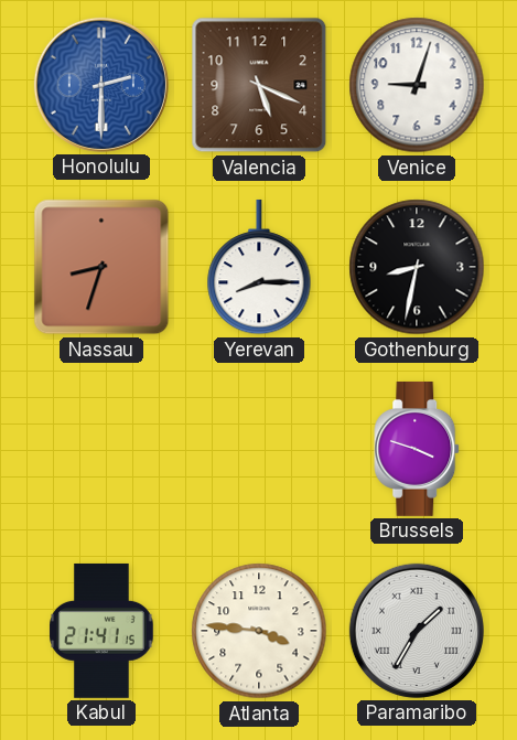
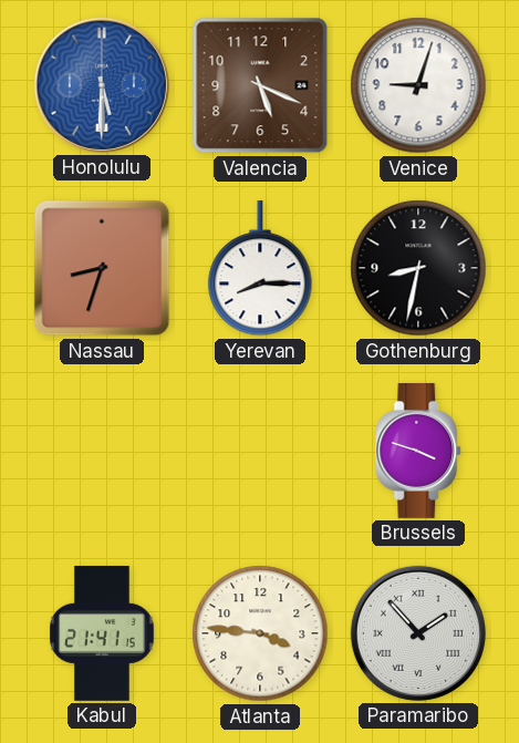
Honolulu: 2:30 -> 5:30
Paramaribo: 1:35 -> 1:53
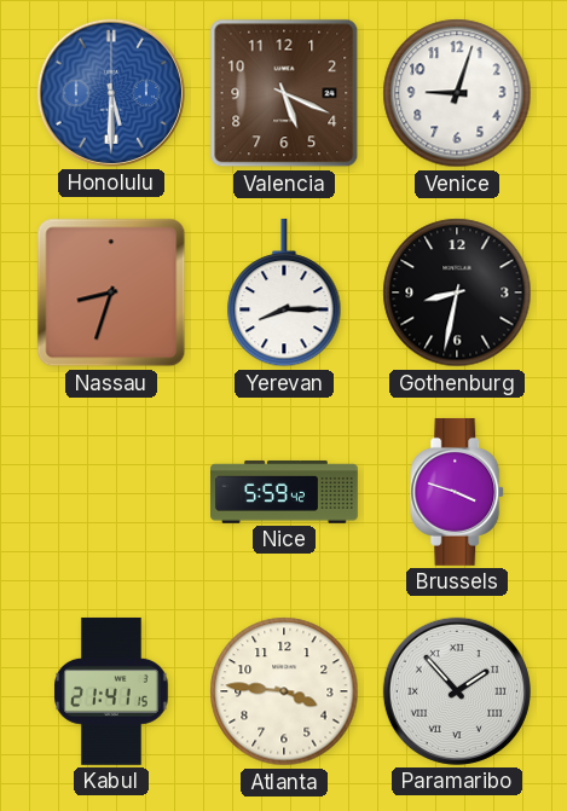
Nice: none -> 5:59
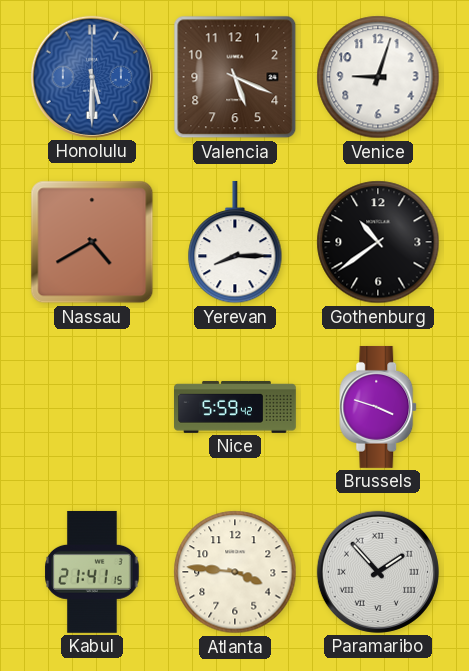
Nassau: 8:33 -> 4:40
Gothenburg: 8:32 -> 10:39
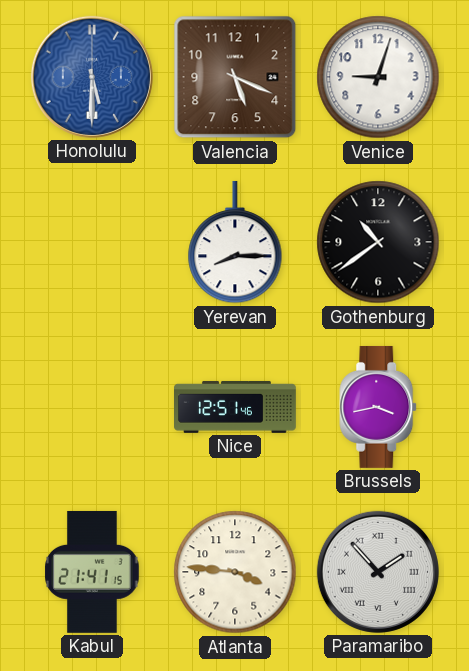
Nassau: 4:40 -> none
Nice: 5:59 -> 12:51
Brussels: 3:48 -> 3:43
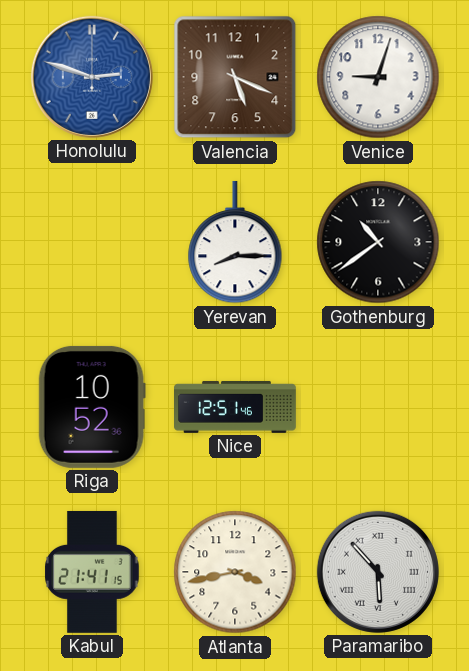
Honolulu: 5:30 -> 2:48
Riga: none -> 10:52
Brussels: 3:43 -> none
Atlanta: 3:46 -> 3:43
Paramaribo: 1:53 -> 5:53
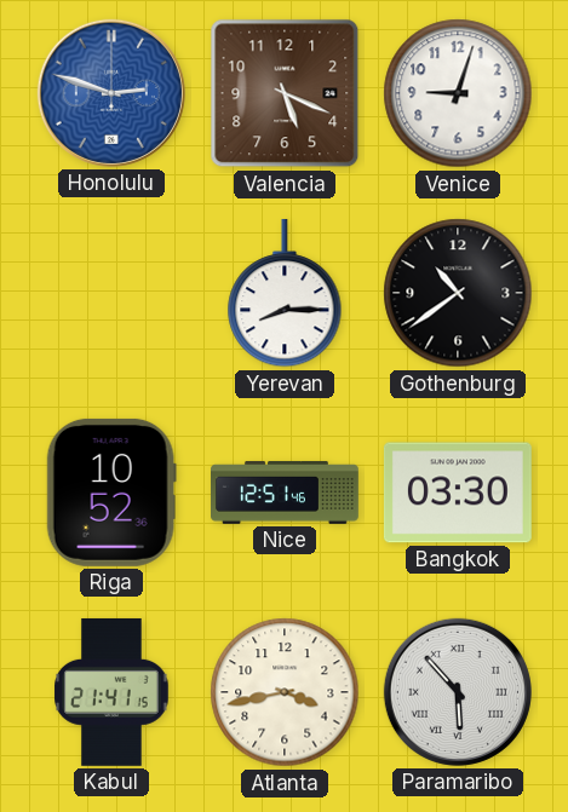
Bangkok: none -> 03:30
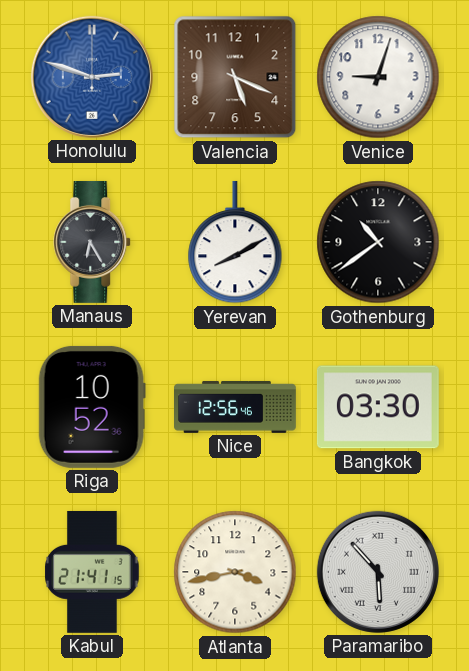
Manaus: none -> 6:25
Yerevan: 8:15 -> 8:10
Nice: 12:51 -> 12:56
